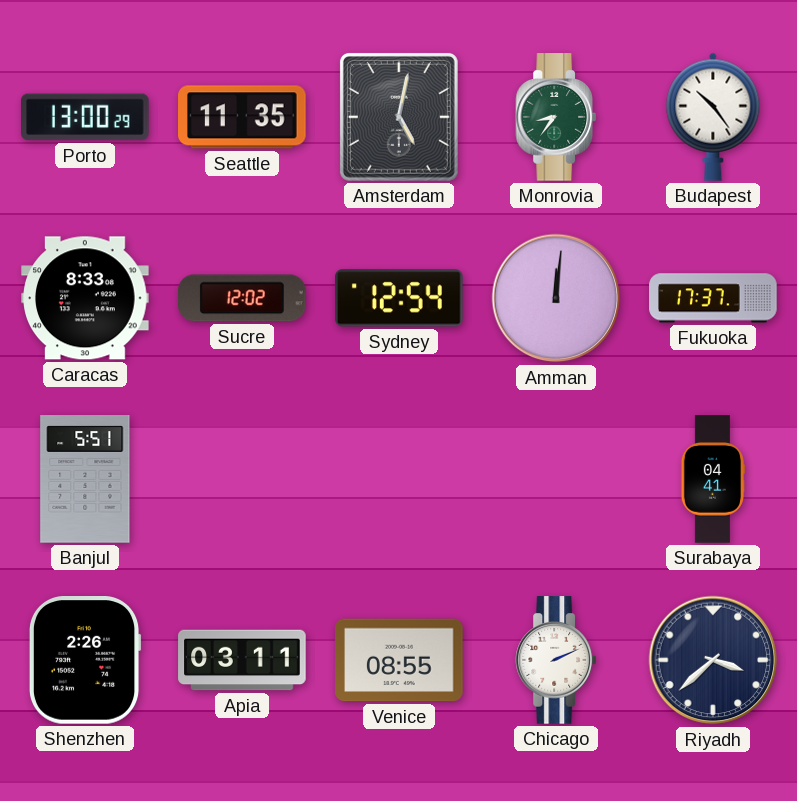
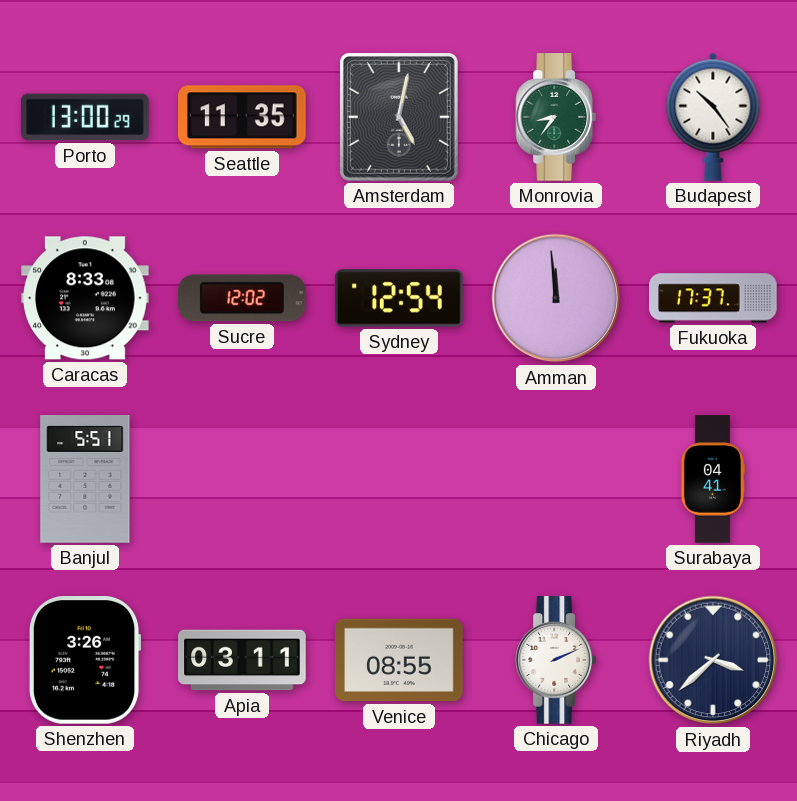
Amman: 12:01 -> 11:59
Shenzhen: 2:26 -> 3:26
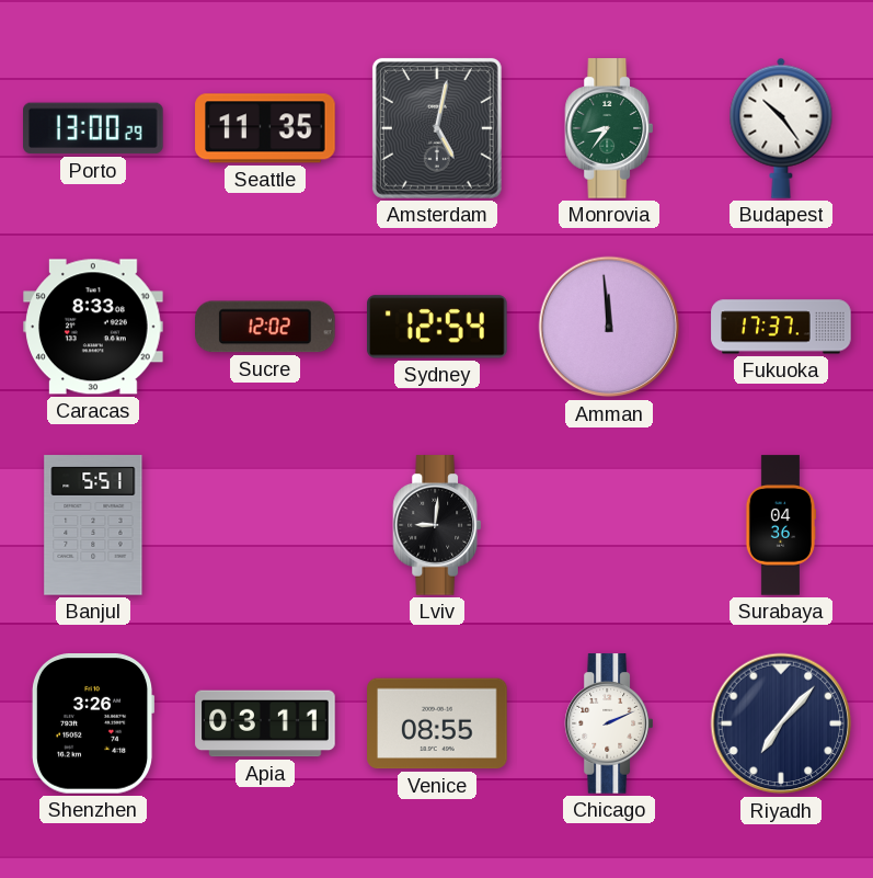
Lviv: none -> 9:01
Surabaya: 04:41 -> 04:36
Riyadh: 3:38 -> 7:07
